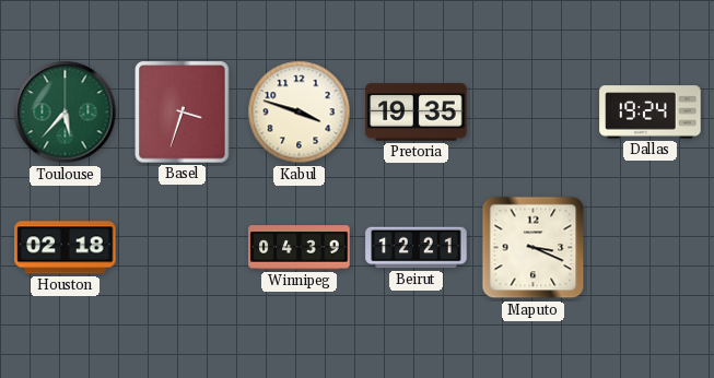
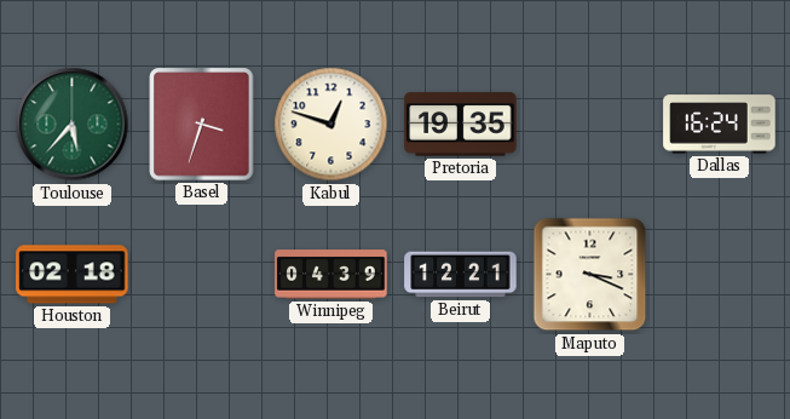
Kabul: 3:48 -> 12:48
Dallas: 19:24 -> 16:24
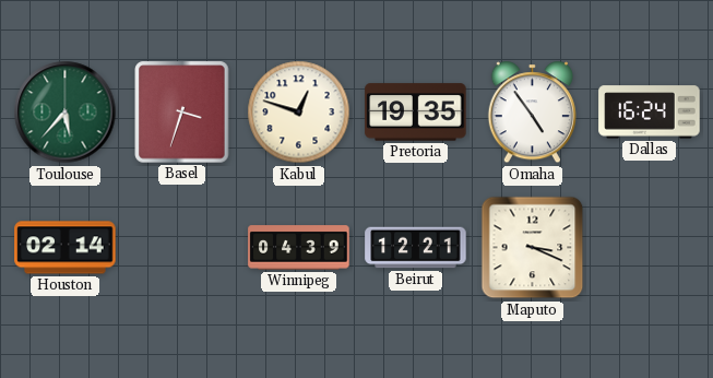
Omaha: none -> 4:54
Houston: 02:18 -> 02:14
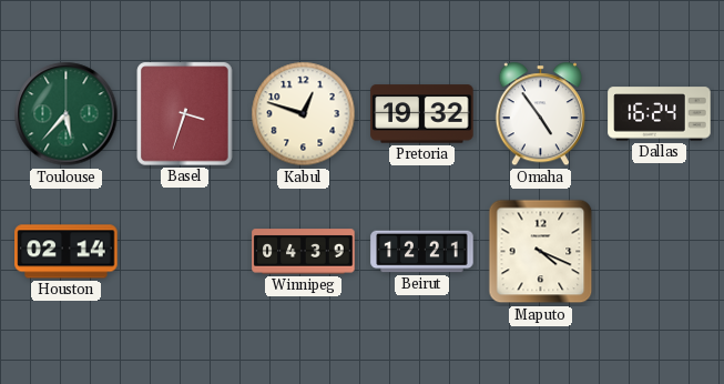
Pretoria: 19:35 -> 19:32
Maputo: 3:19 -> 4:19
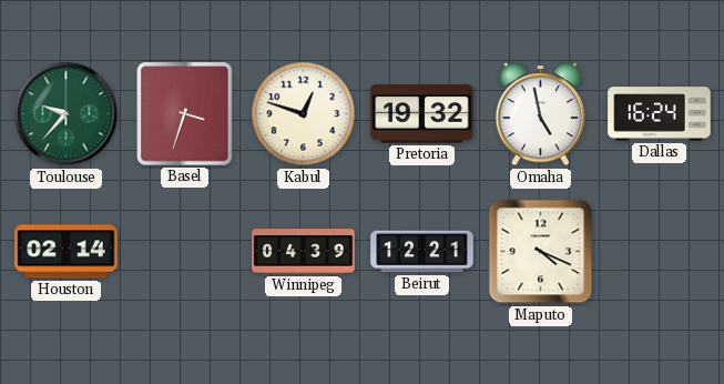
Toulouse: 5:37 -> 9:37
Omaha: 4:54 -> 4:58
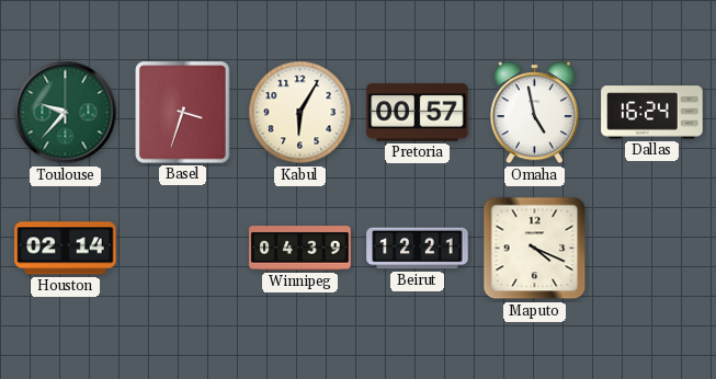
Kabul: 12:48 -> 6:05
Pretoria: 19:32 -> 00:57
